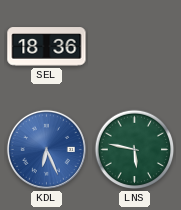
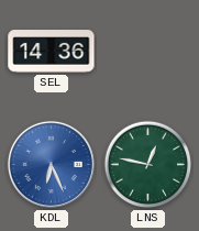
SEL: 18:36 -> 14:36
LNS: 5:47 -> 12:47
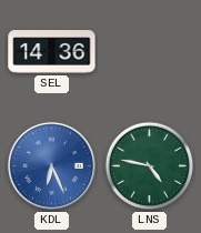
LNS: 12:47 -> 4:47
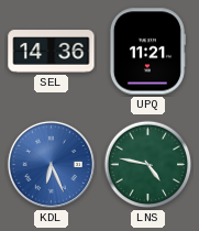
UPQ: none -> 11:21
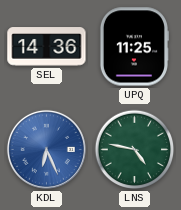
UPQ: 11:21 -> 11:25
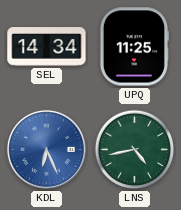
SEL: 14:36 -> 14:34
LNS: 4:47 -> 4:43
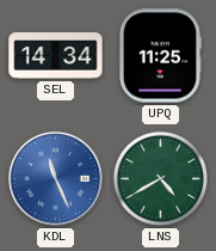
KDL: 6:26 -> 11:26
LNS: 4:43 -> 4:40
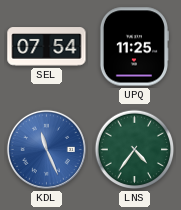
SEL: 14:34 -> 07:54
LNS: 4:40 -> 4:36
